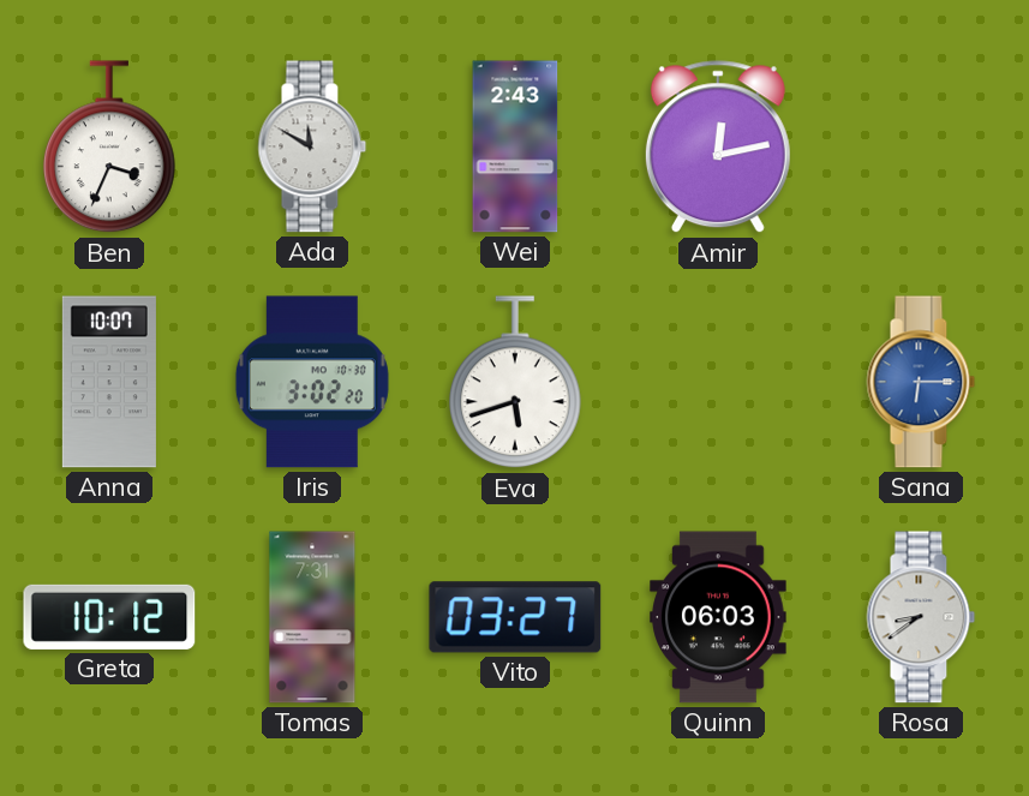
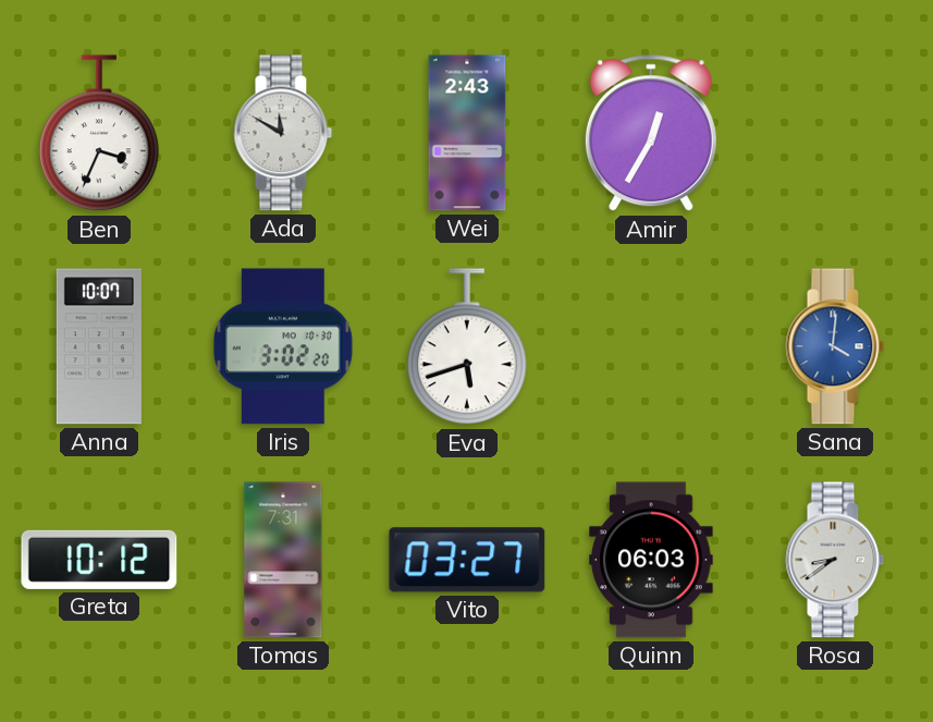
Amir: 12:13 -> 12:35
Sana: 6:15 -> 4:01
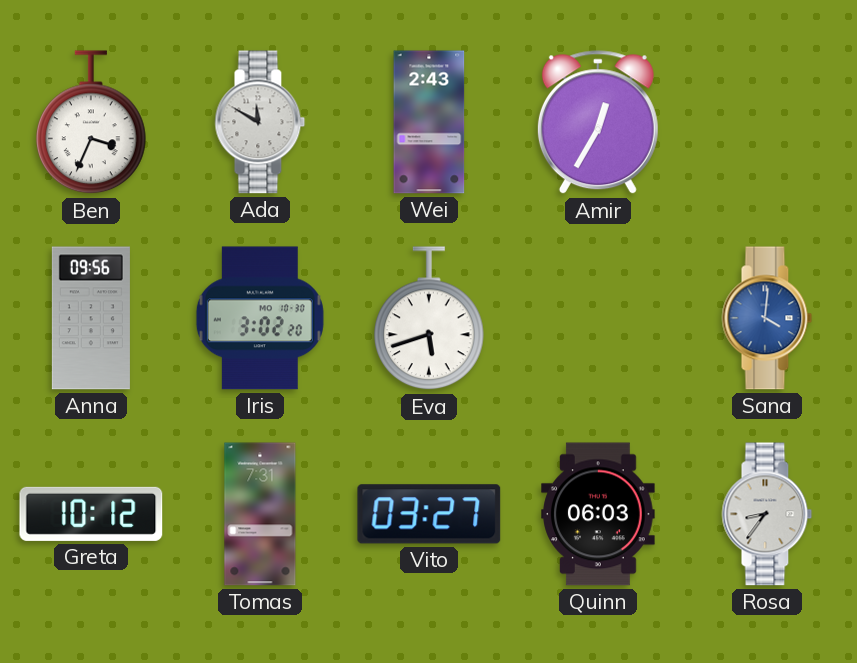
Anna: 10:07 -> 09:56
Rosa: 8:39 -> 8:36
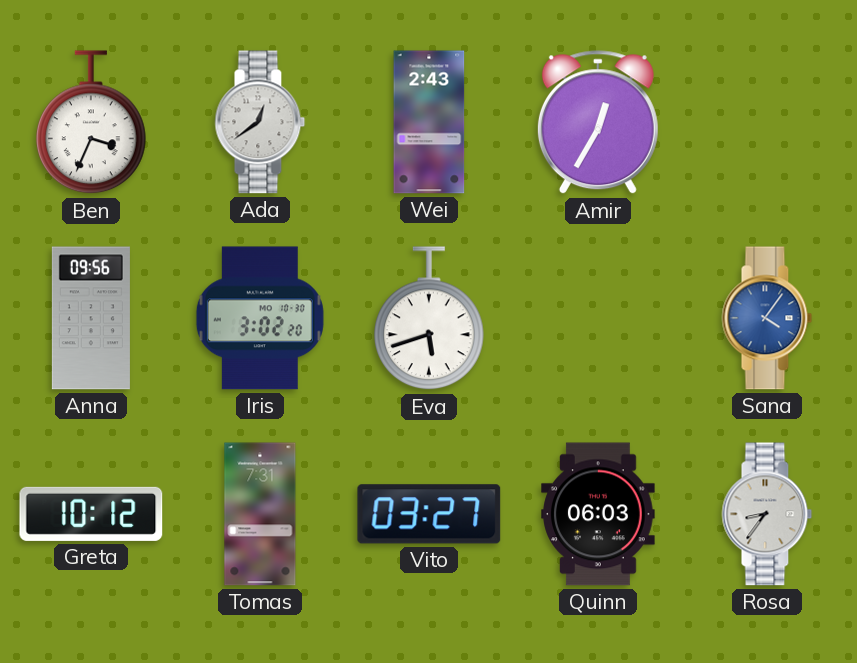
Ada: 11:50 -> 12:39
Sana: 4:01 -> 4:06
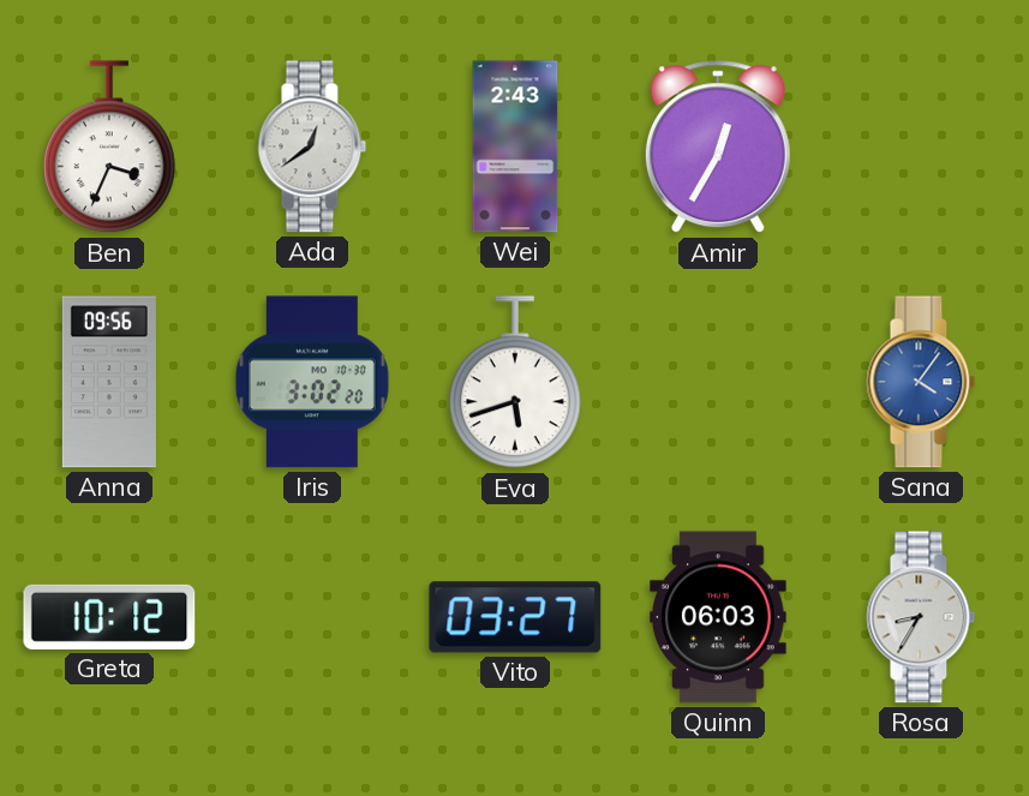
Tomas: 7:31 -> none
Rosa: 8:36 -> 8:35
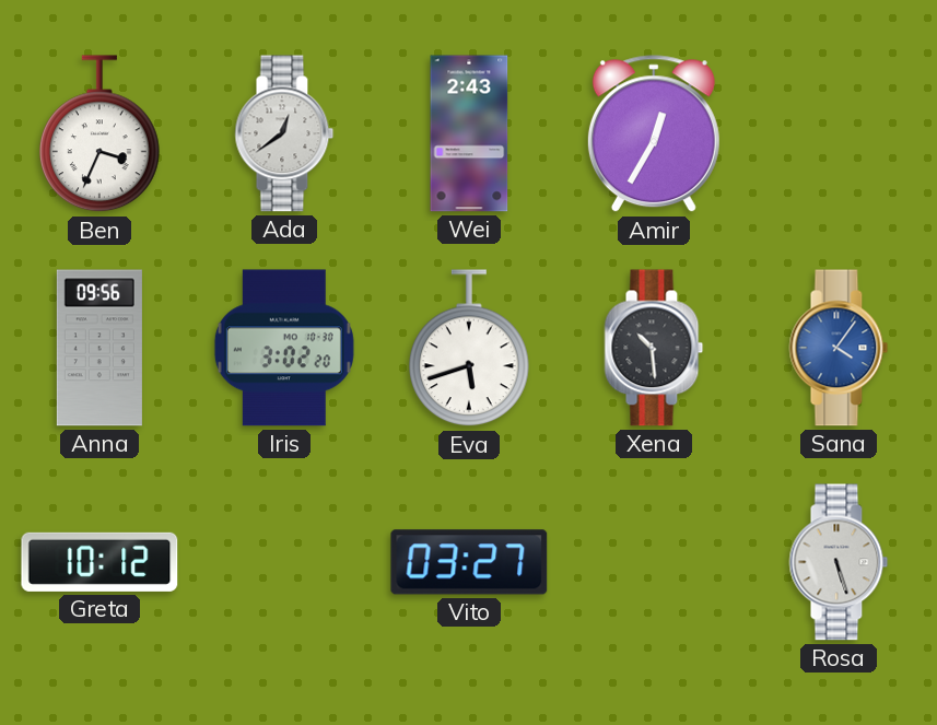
Xena: none -> 10:29
Quinn: 06:03 -> none
Rosa: 8:35 -> 5:27
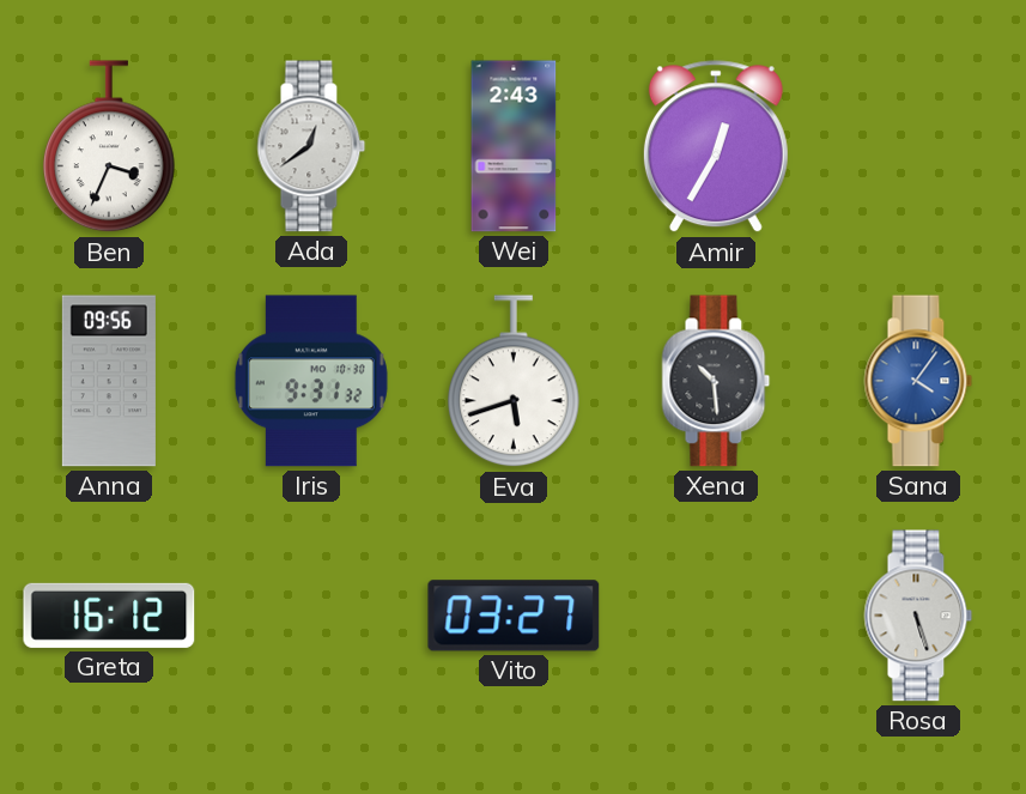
Iris: 3:02 -> 9:31
Greta: 10:12 -> 16:12
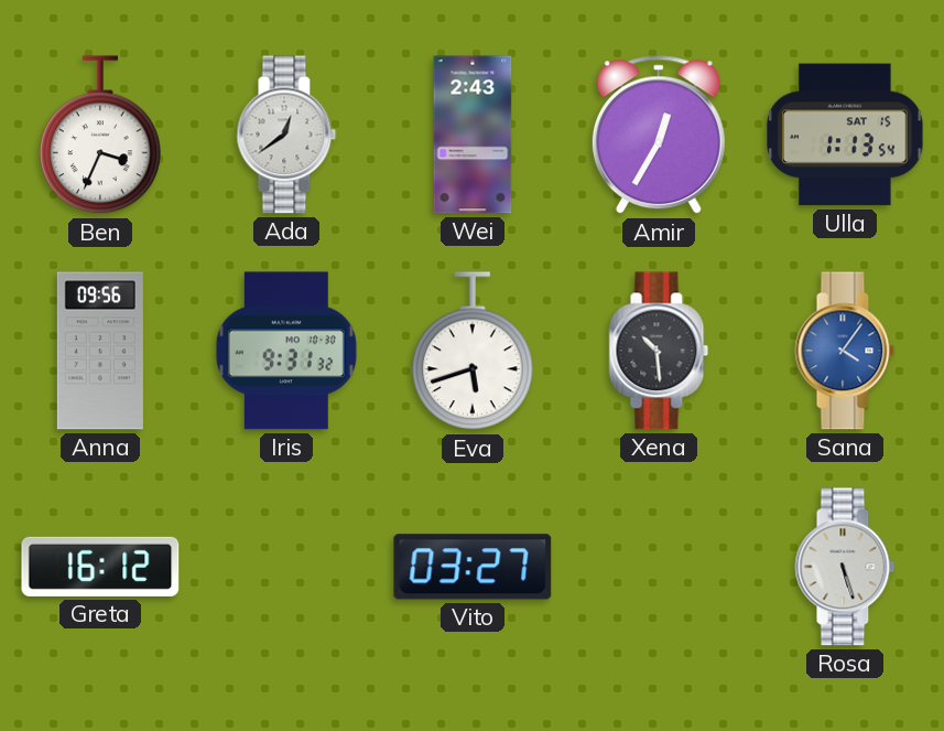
Ulla: none -> 1:13
